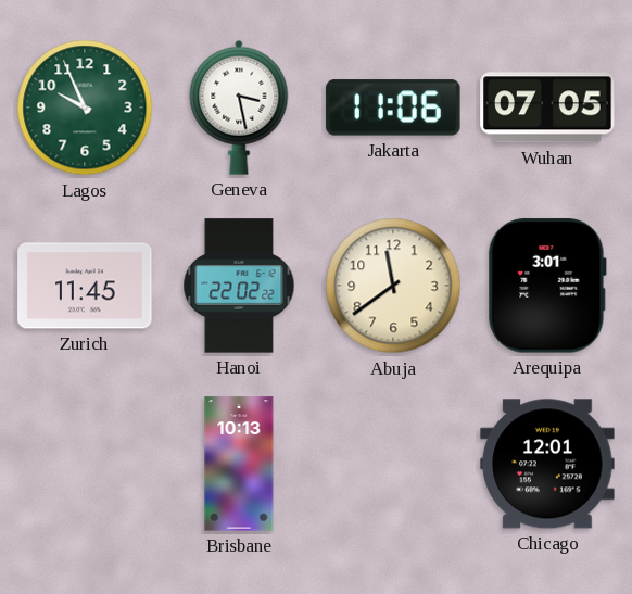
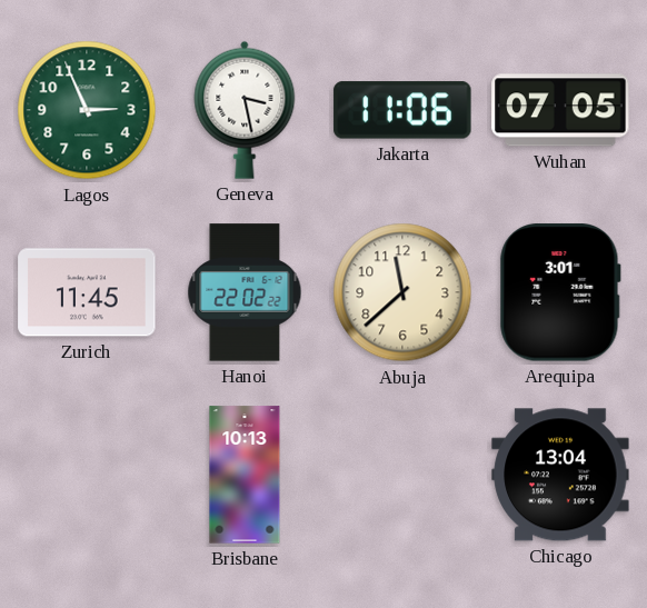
Lagos: 9:56 -> 2:56
Abuja: 11:39 -> 11:38
Chicago: 12:01 -> 13:04
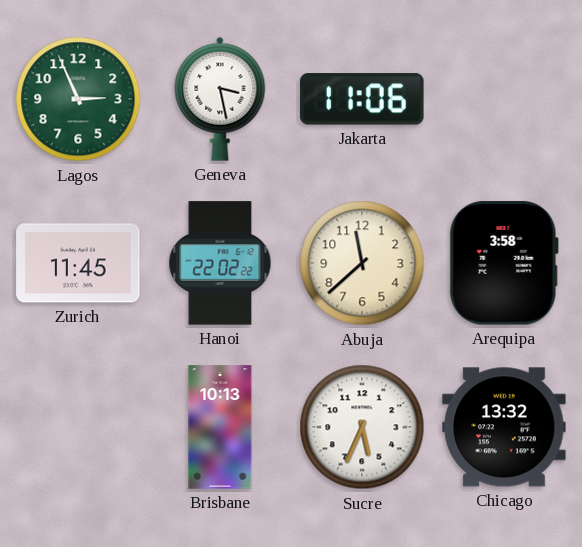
Wuhan: 07:05 -> none
Arequipa: 3:01 -> 3:58
Sucre: none -> 5:34
Chicago: 13:04 -> 13:32
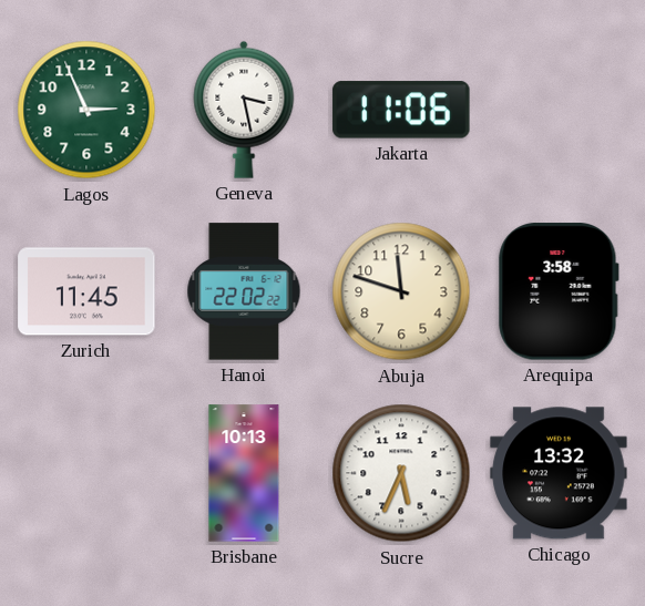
Abuja: 11:38 -> 11:48
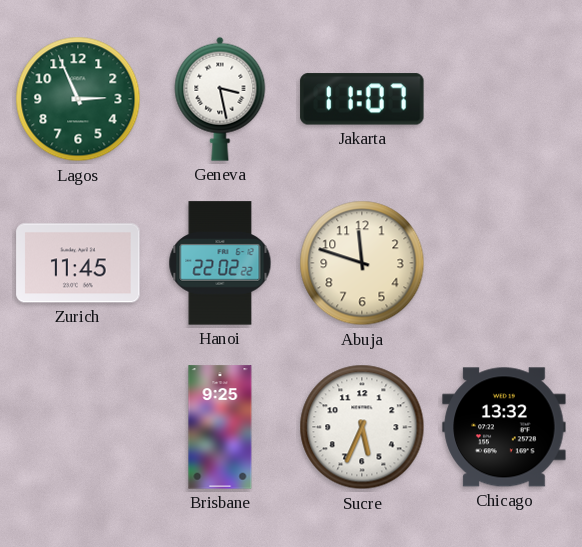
Jakarta: 11:06 -> 11:07
Arequipa: 3:58 -> none
Brisbane: 10:13 -> 9:25
